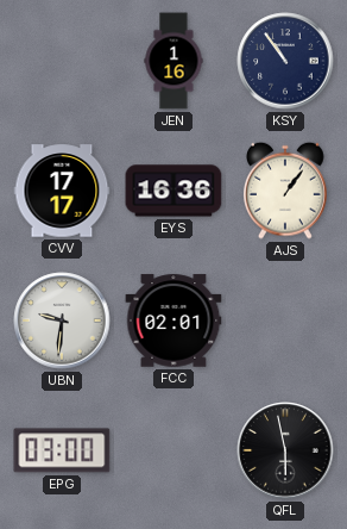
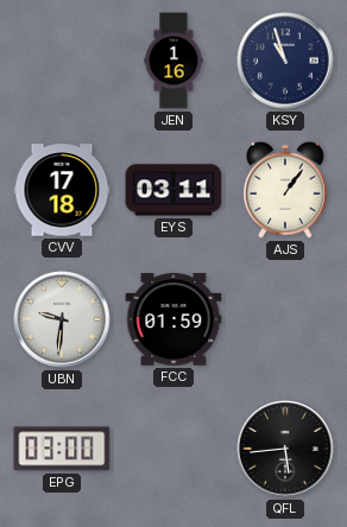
KSY: 10:54 -> 10:57
CVV: 17:17 -> 17:18
EYS: 16:36 -> 03:11
FCC: 02:01 -> 01:59
QFL: 5:58 -> 5:44
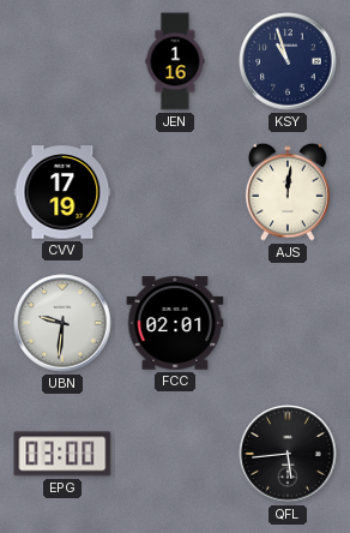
CVV: 17:18 -> 17:19
EYS: 03:11 -> none
AJS: 1:06 -> 12:01
FCC: 01:59 -> 02:01
